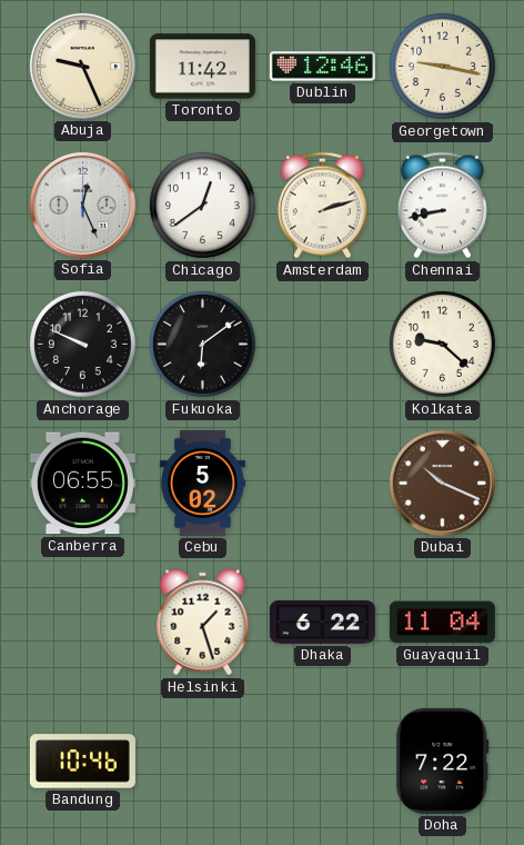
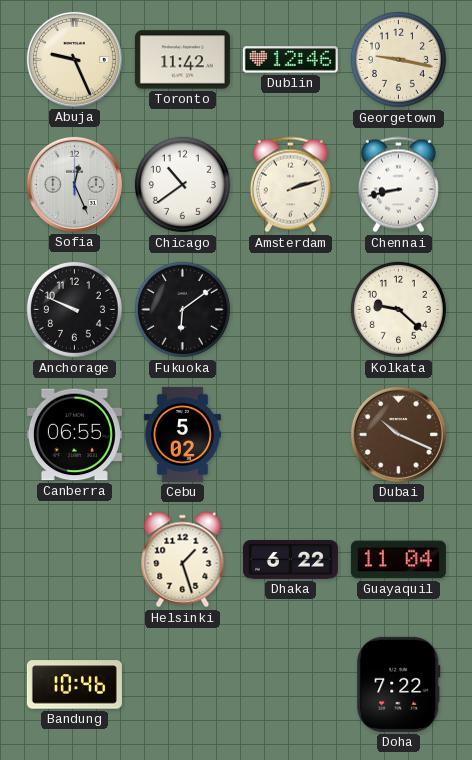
Chicago: 12:39 -> 10:39
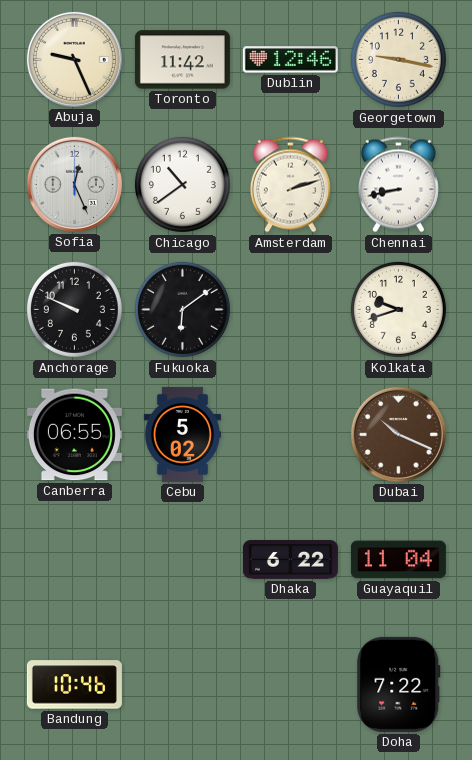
Kolkata: 9:22 -> 9:42
Helsinki: 1:27 -> none
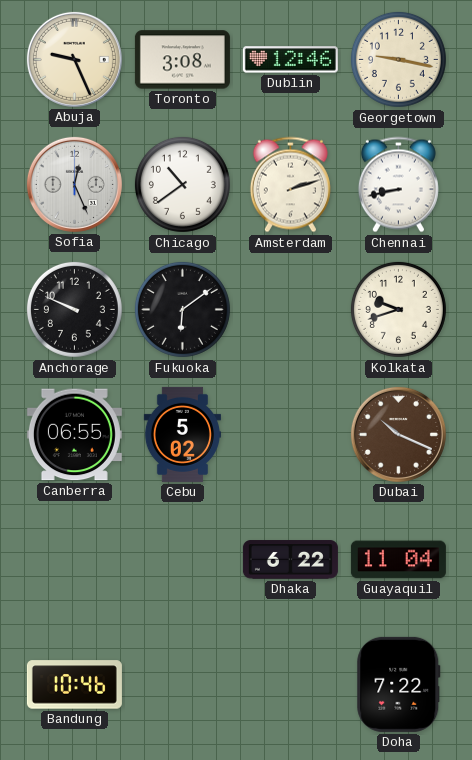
Toronto: 11:42 -> 3:08
